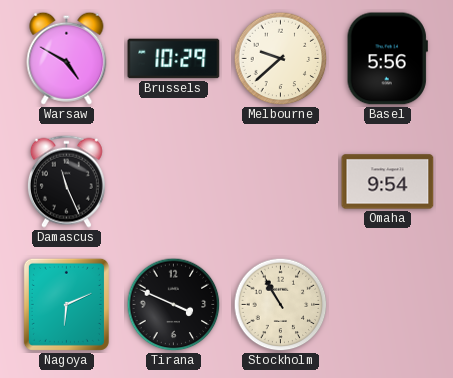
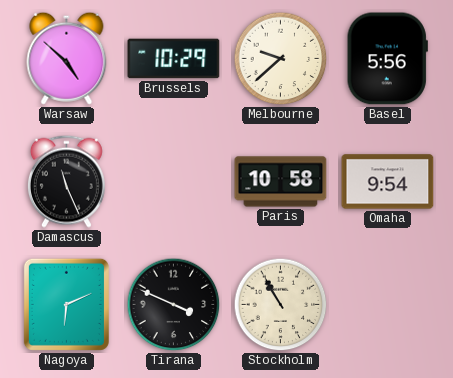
Warsaw: 4:50 -> 4:52
Paris: none -> 10:58
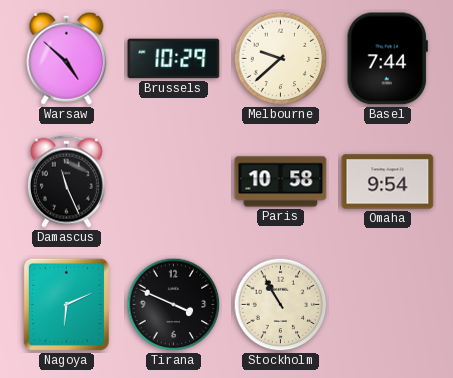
Basel: 5:56 -> 7:44
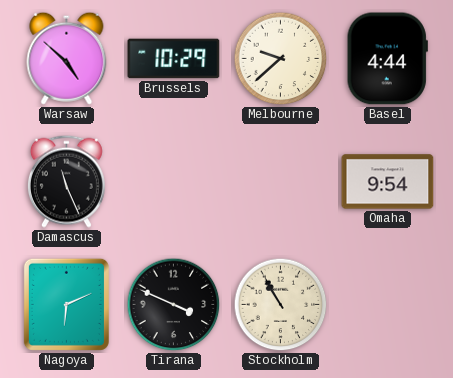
Basel: 7:44 -> 4:44
Paris: 10:58 -> none
